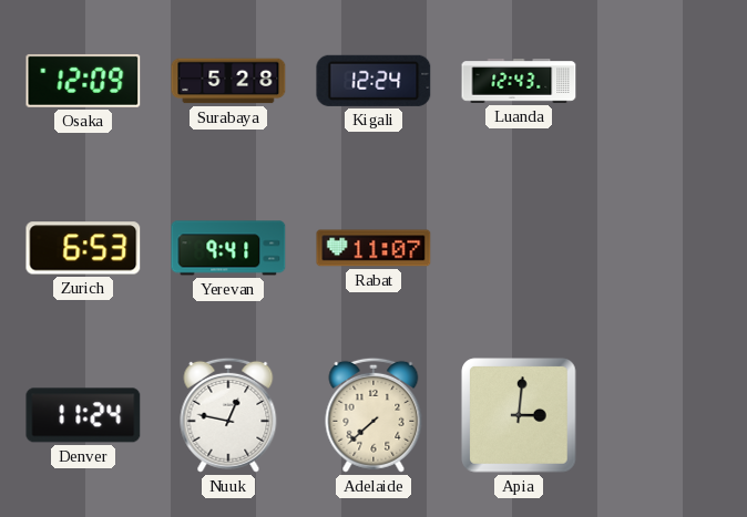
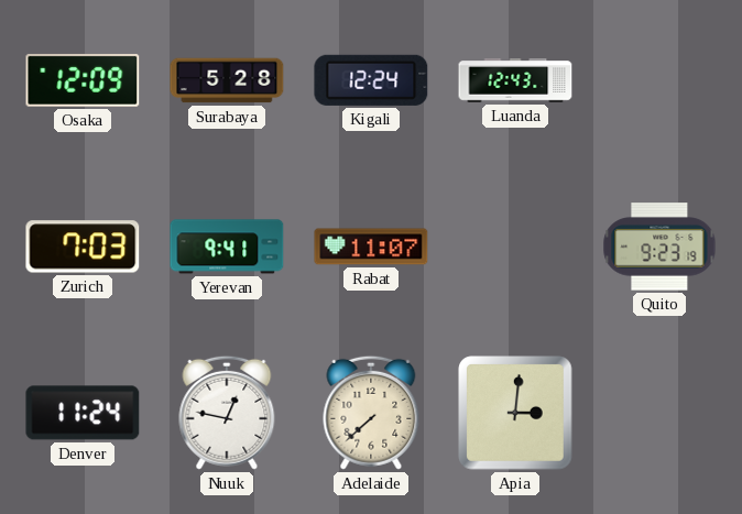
Zurich: 6:53 -> 7:03
Quito: none -> 9:23
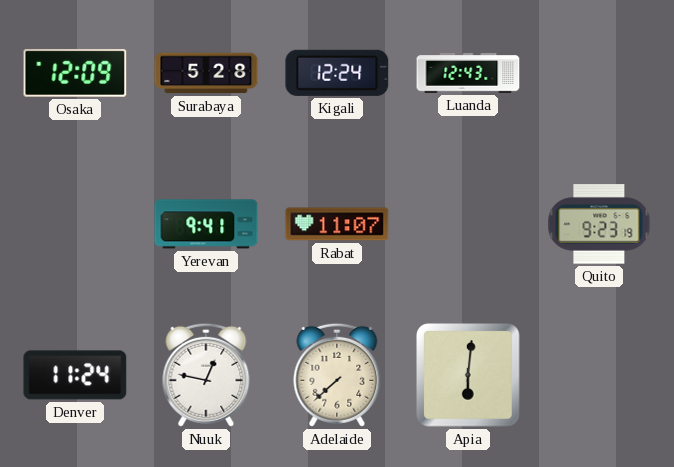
Zurich: 7:03 -> none
Apia: 3:01 -> 6:01
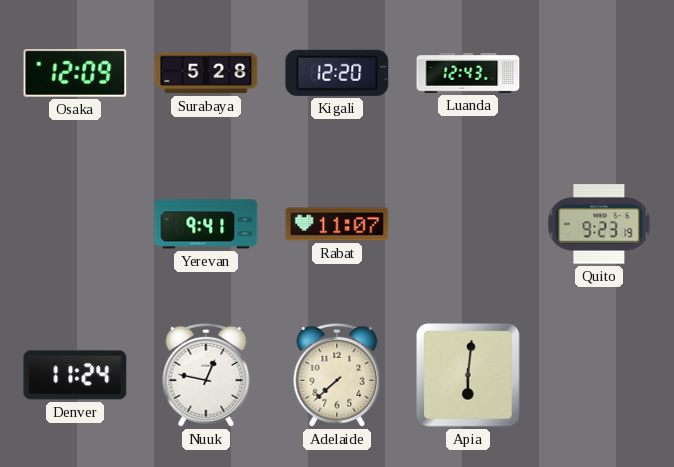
Kigali: 12:24 -> 12:20
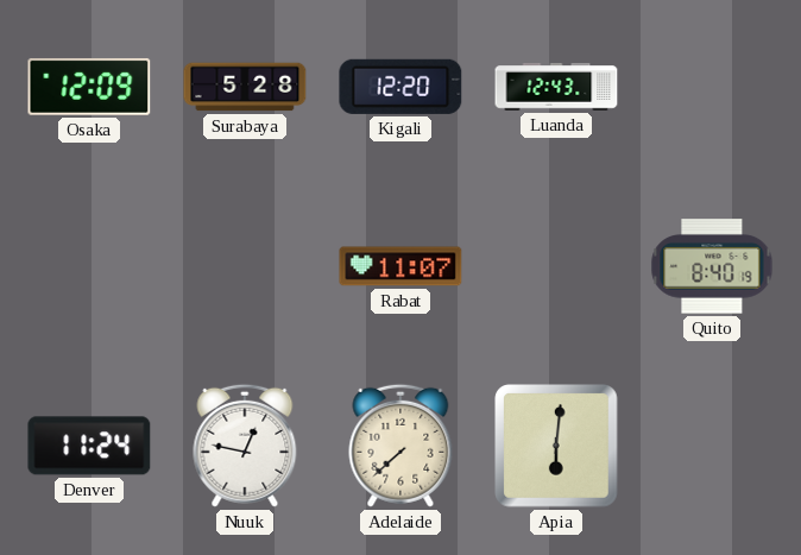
Yerevan: 9:41 -> none
Quito: 9:23 -> 8:40
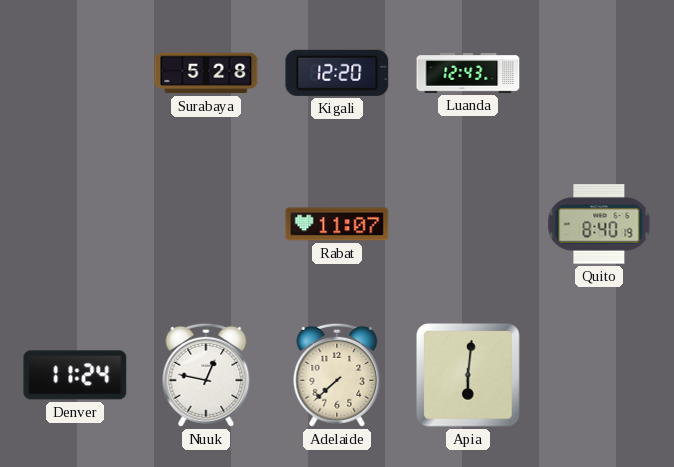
Osaka: 12:09 -> none
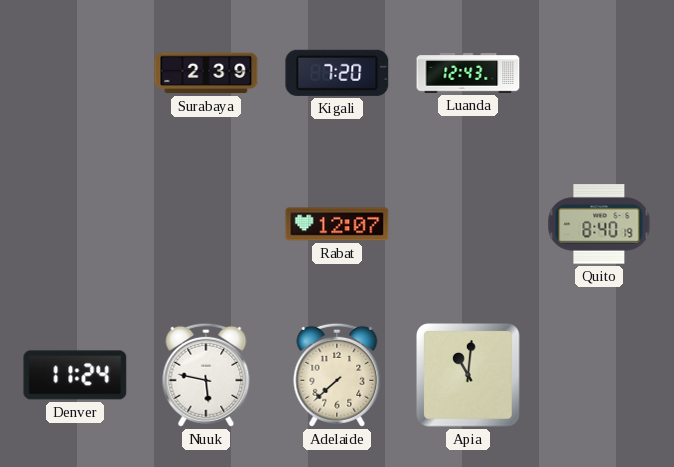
Surabaya: 5:28 -> 2:39
Kigali: 12:20 -> 7:20
Rabat: 11:07 -> 12:07
Nuuk: 12:47 -> 5:47
Apia: 6:01 -> 11:01
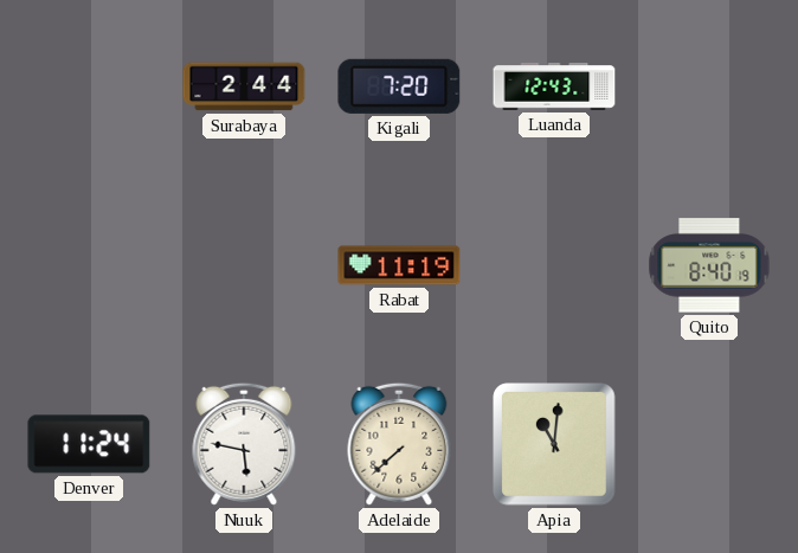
Surabaya: 2:39 -> 2:44
Rabat: 12:07 -> 11:19
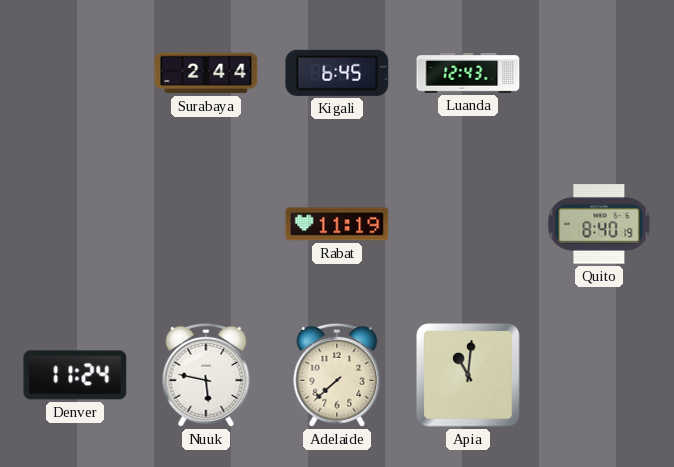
Kigali: 7:20 -> 6:45
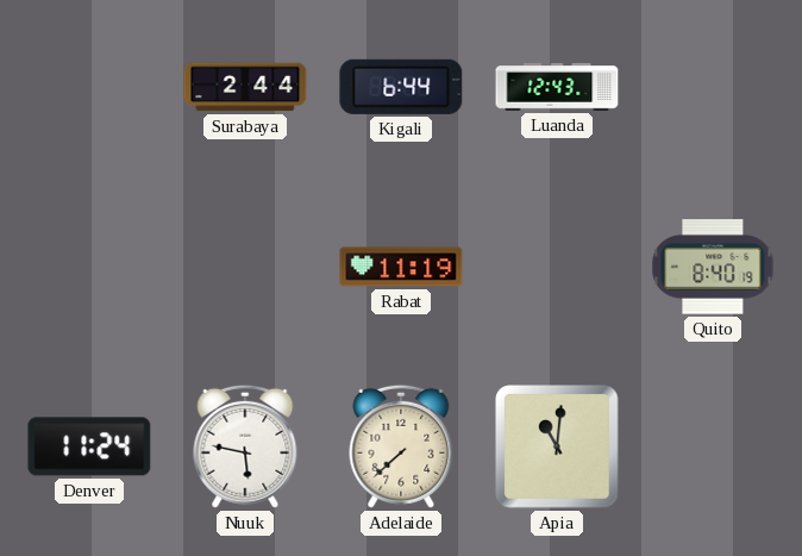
Kigali: 6:45 -> 6:44
